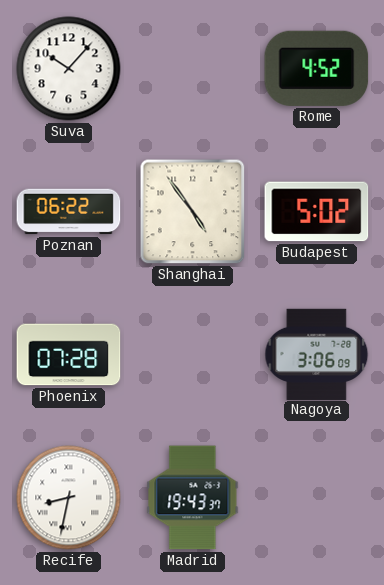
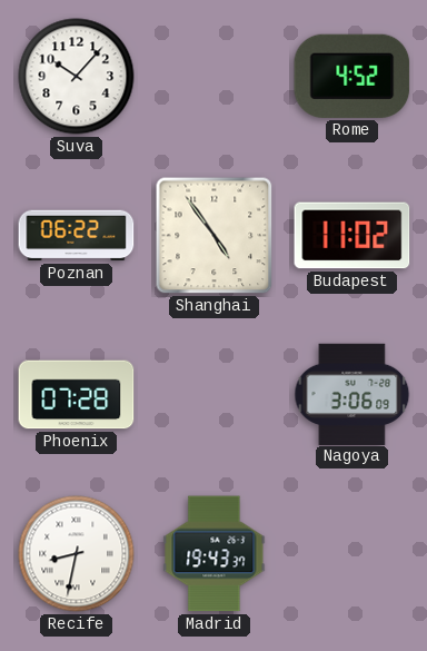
Budapest: 5:02 -> 11:02
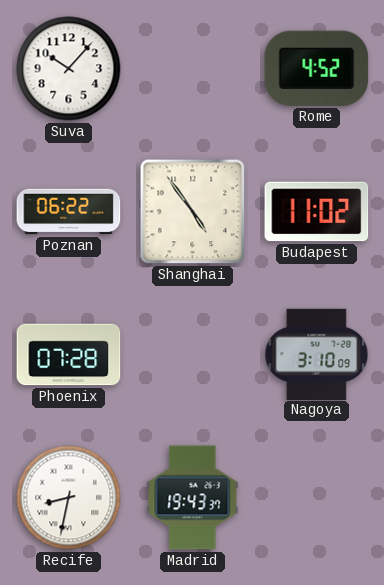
Nagoya: 3:06 -> 3:10
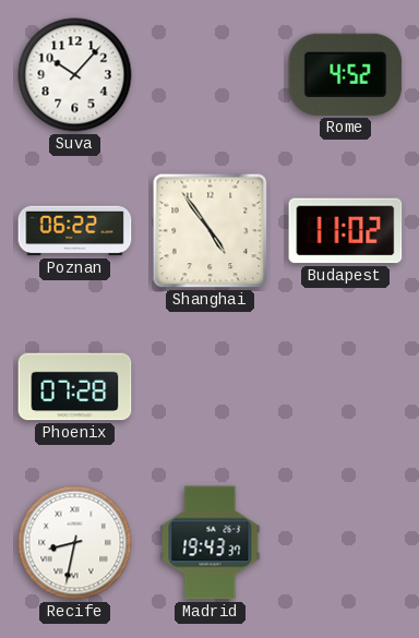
Nagoya: 3:10 -> none
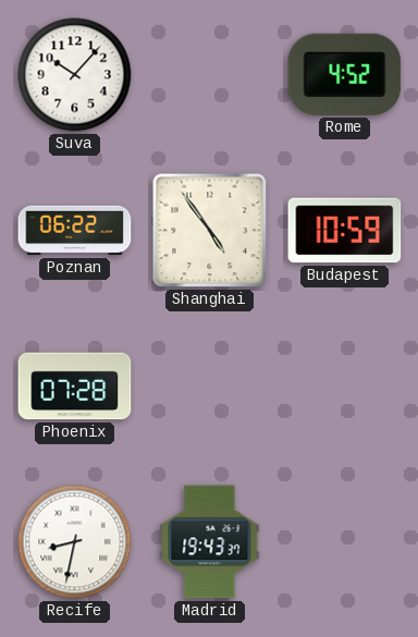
Budapest: 11:02 -> 10:59
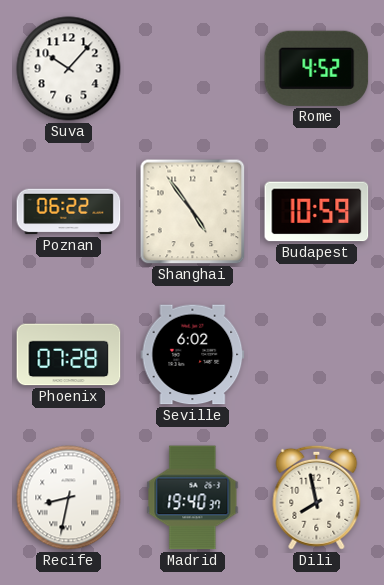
Seville: none -> 6:02
Madrid: 19:43 -> 19:40
Dili: none -> 7:58
